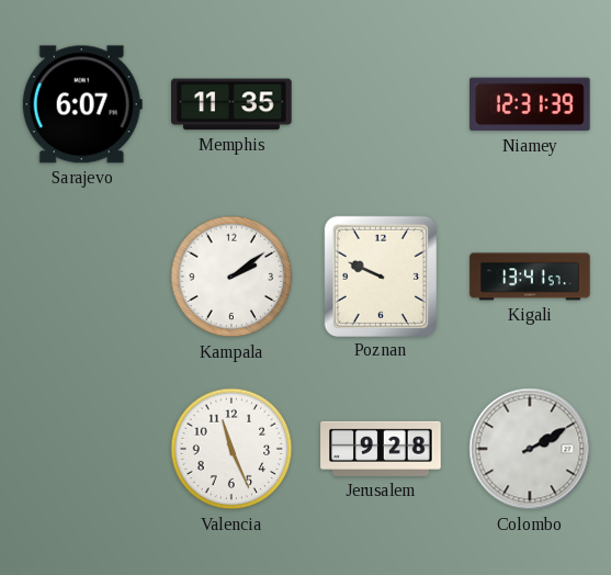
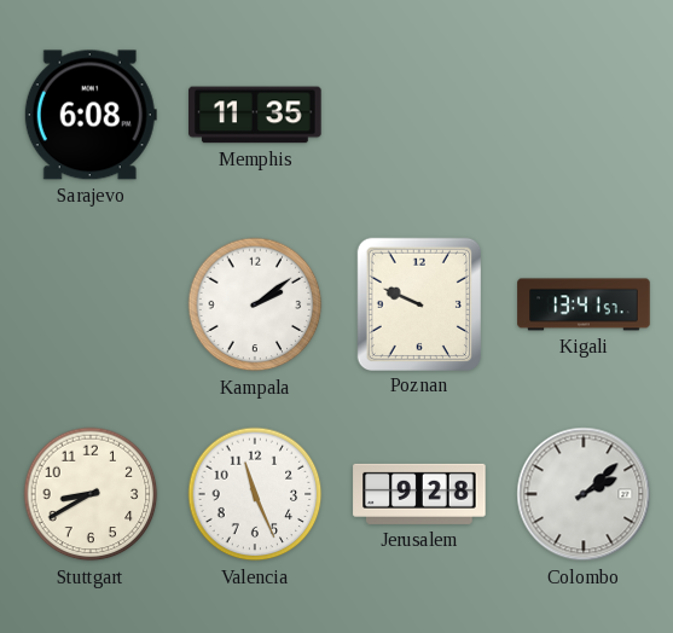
Sarajevo: 6:07 -> 6:08
Niamey: 12:31 -> none
Stuttgart: none -> 8:40
Colombo: 2:10 -> 2:08
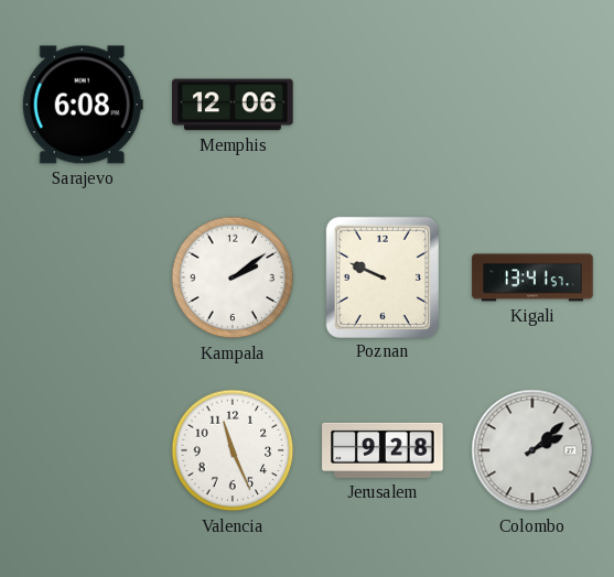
Memphis: 11:35 -> 12:06
Stuttgart: 8:40 -> none
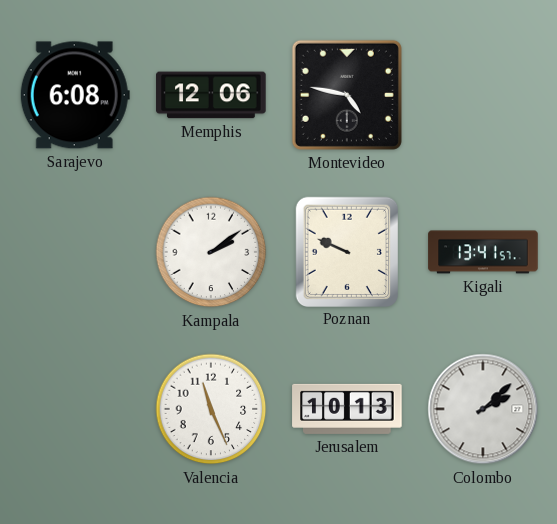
Montevideo: none -> 4:47
Jerusalem: 9:28 -> 10:13
